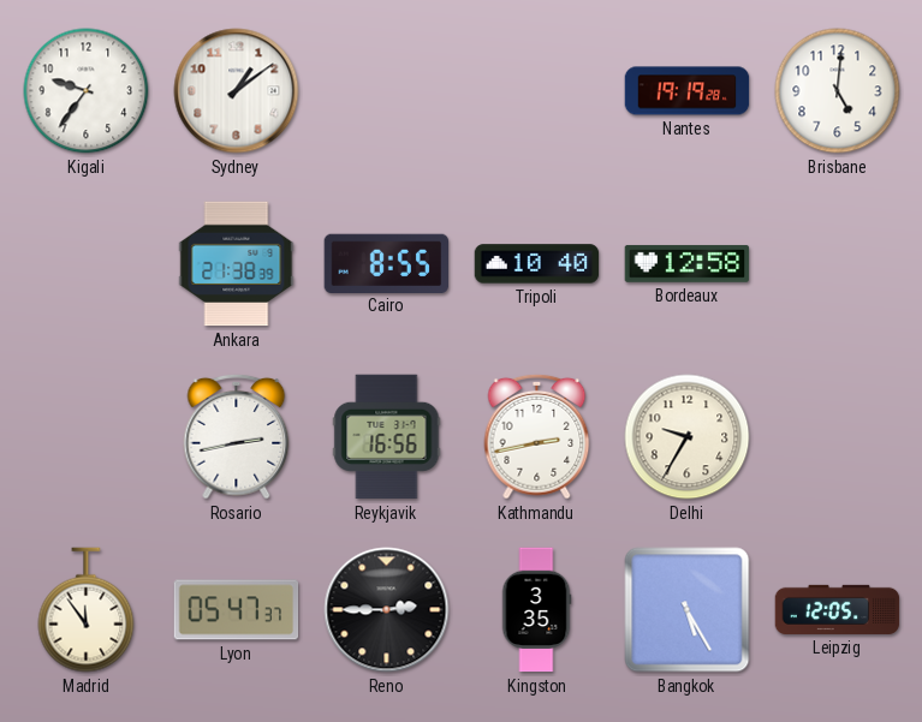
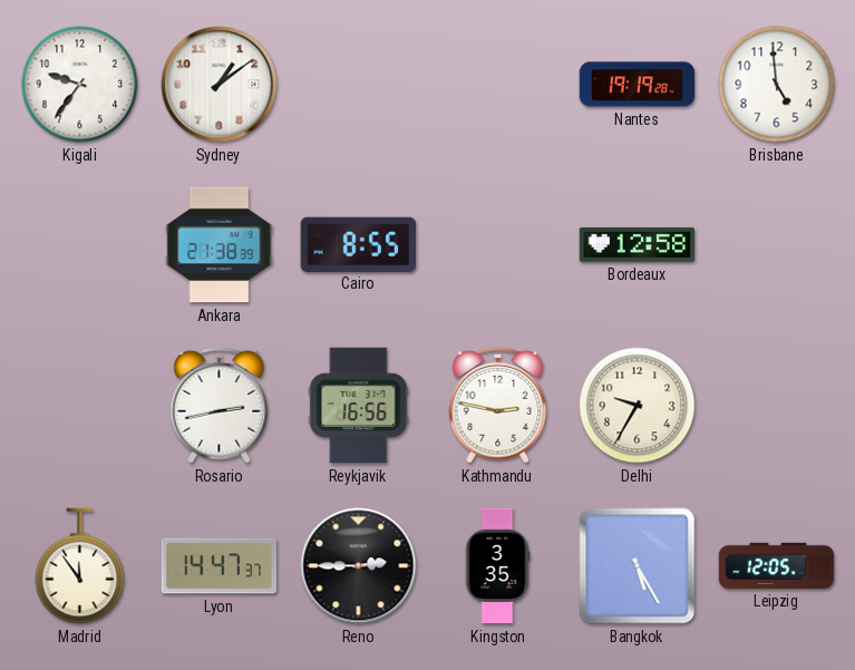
Brisbane: 5:01 -> 4:59
Tripoli: 10:40 -> none
Kathmandu: 2:43 -> 2:47
Lyon: 05:47 -> 14:47
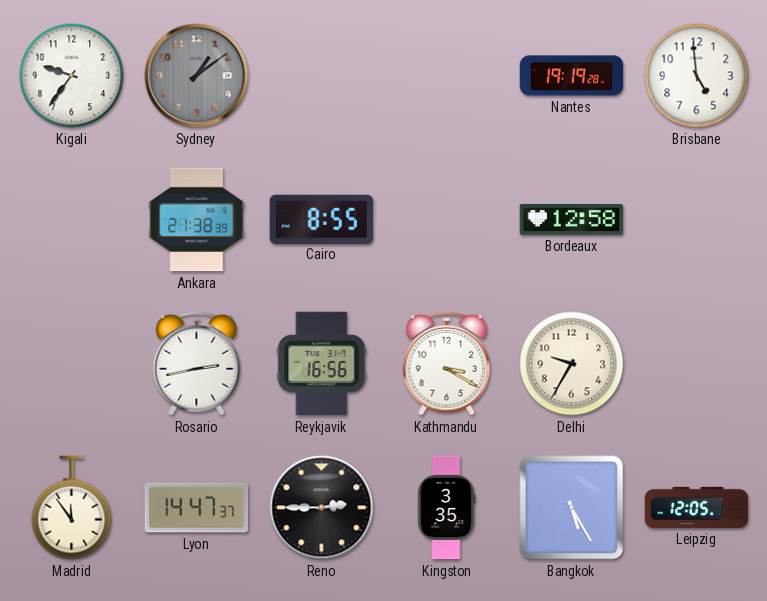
Sydney dial: white -> grey
Kathmandu: 2:47 -> 3:20
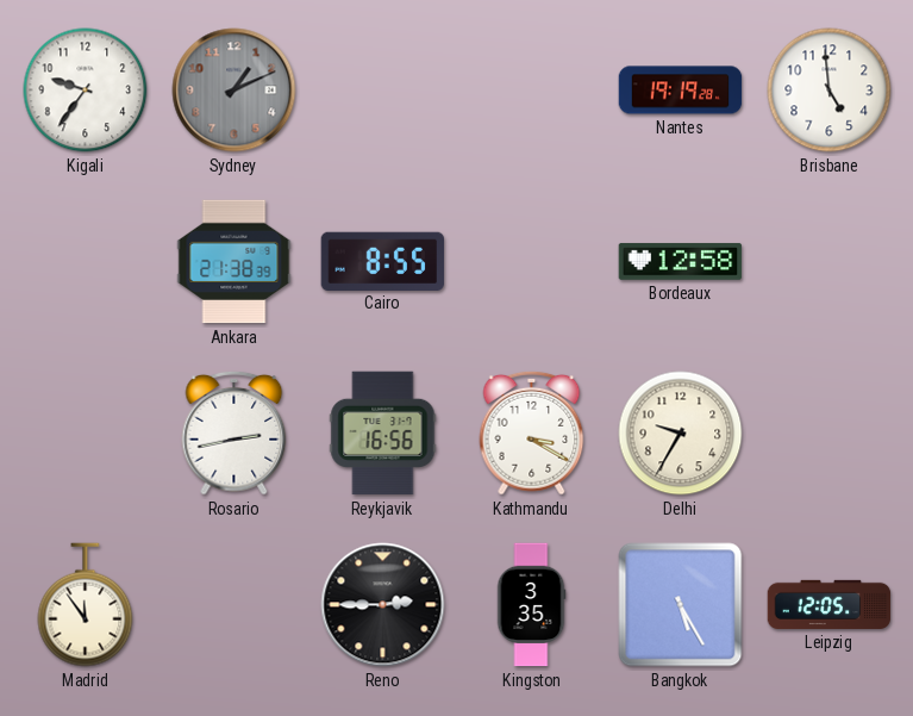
Sydney: 1:09 -> 1:11
Lyon: 14:47 -> none
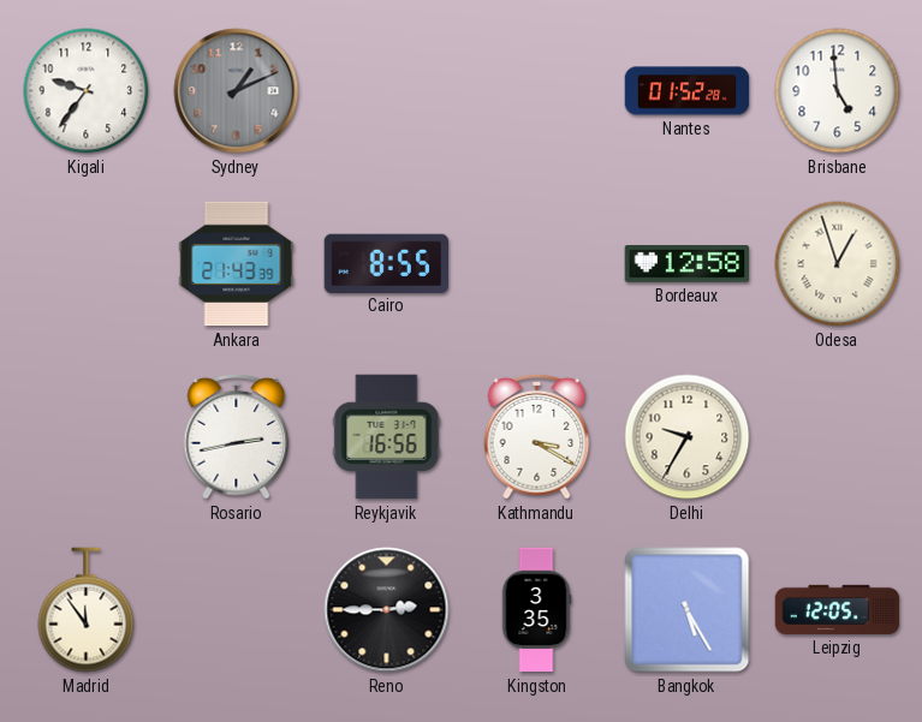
Nantes: 19:19 -> 01:52
Ankara: 21:38 -> 21:43
Odesa: none -> 12:57
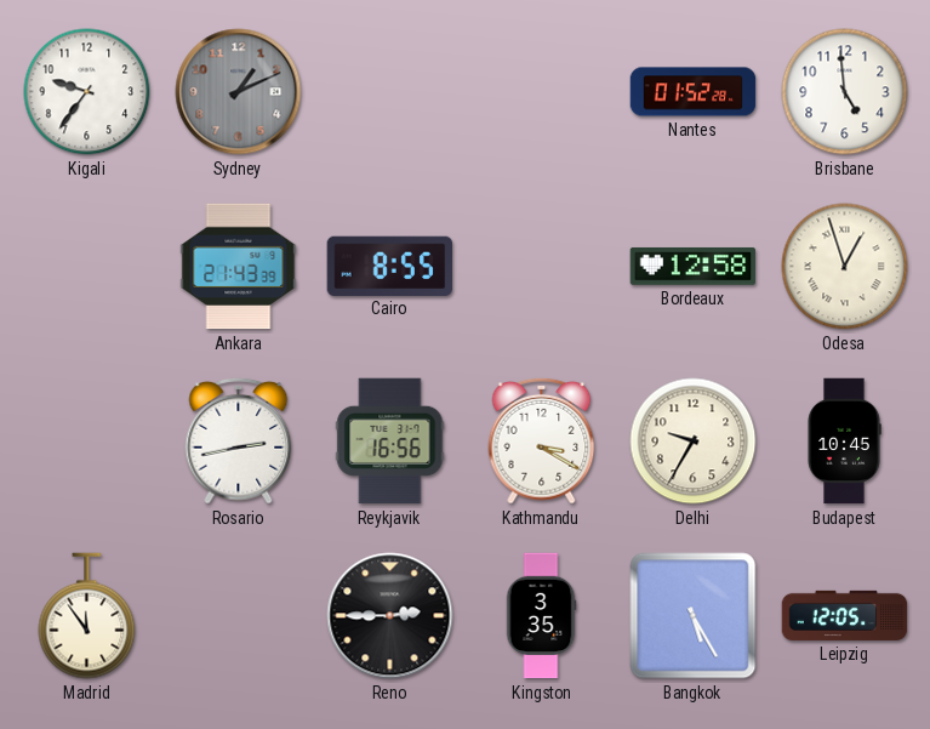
Budapest: none -> 10:45
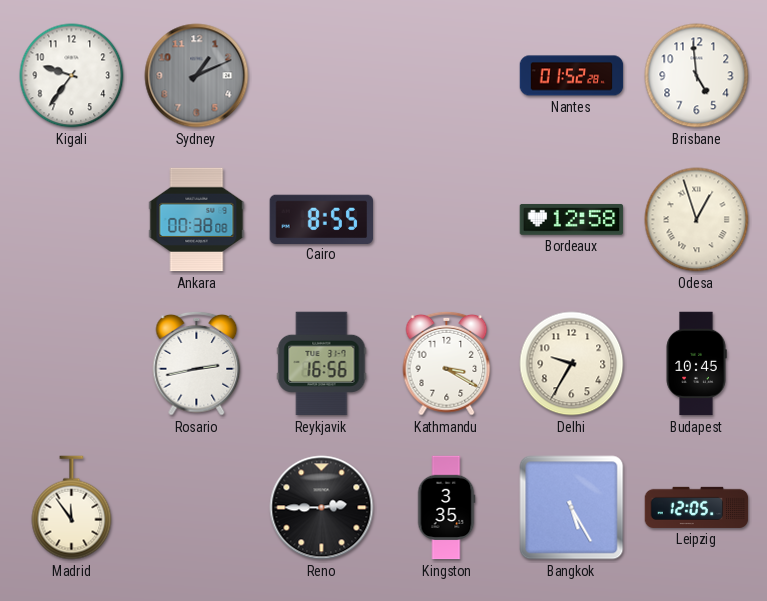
Ankara: 21:43 -> 00:38
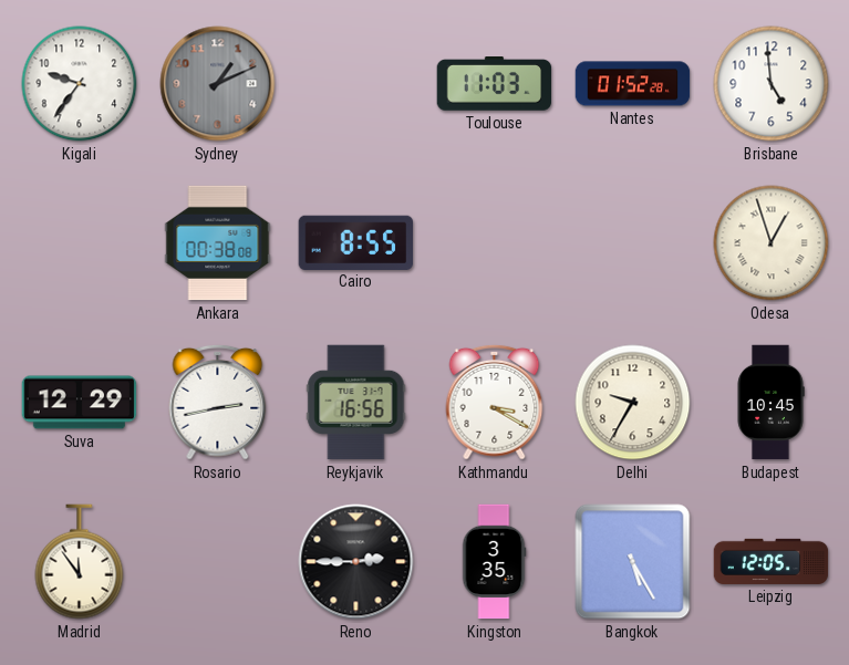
Toulouse: none -> 11:03
Bordeaux: 12:58 -> none
Suva: none -> 12:29
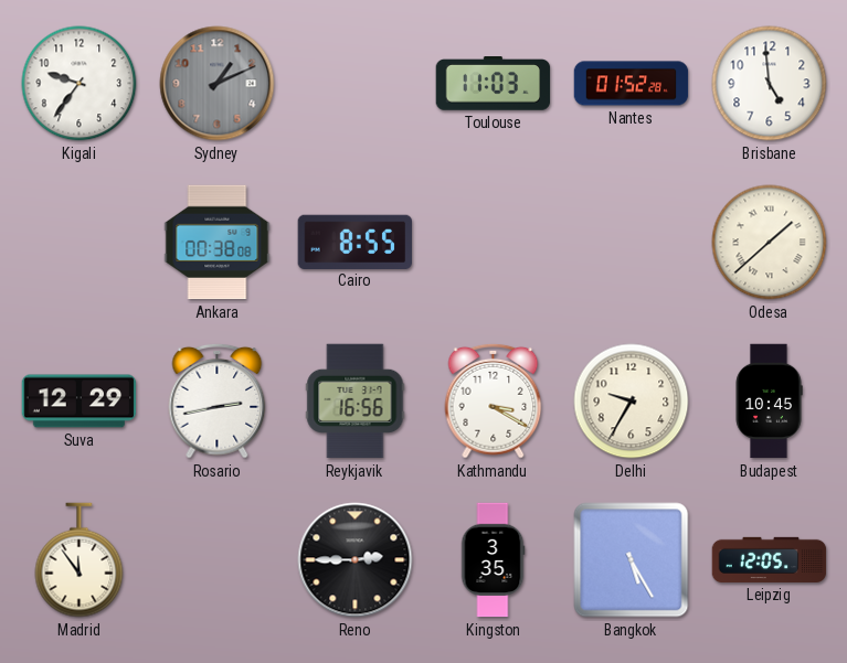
Odesa: 12:57 -> 1:38
